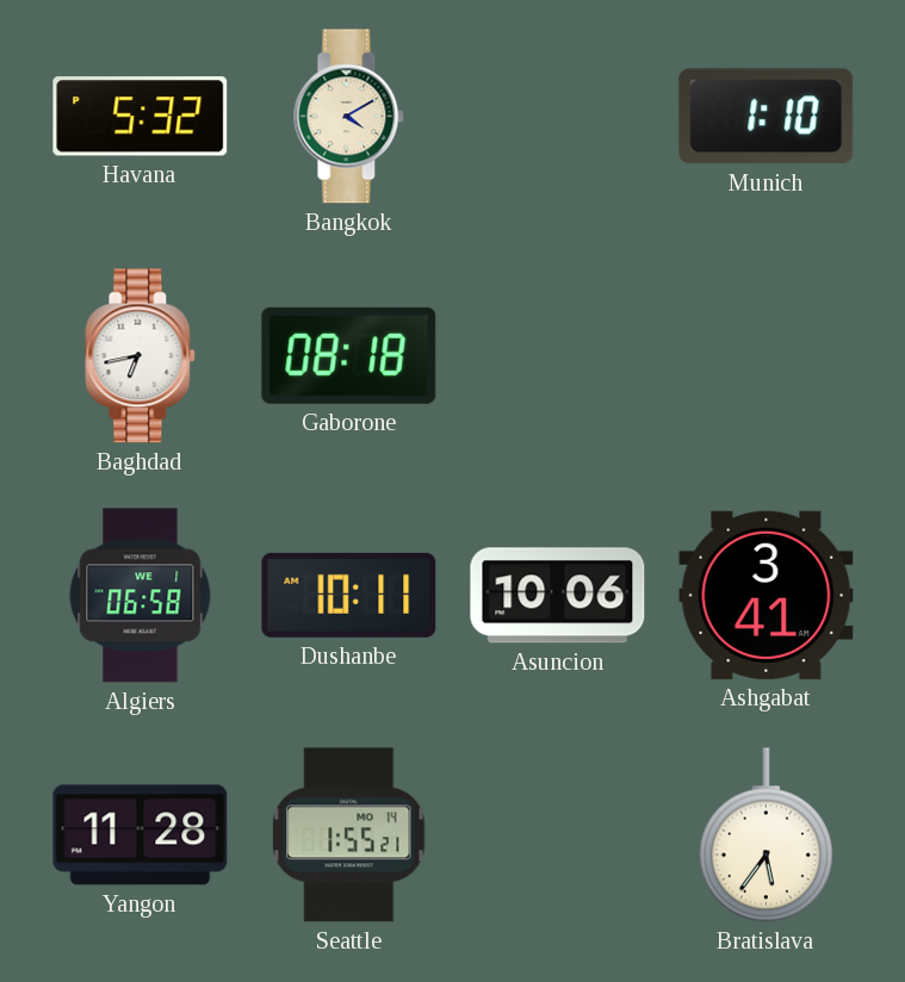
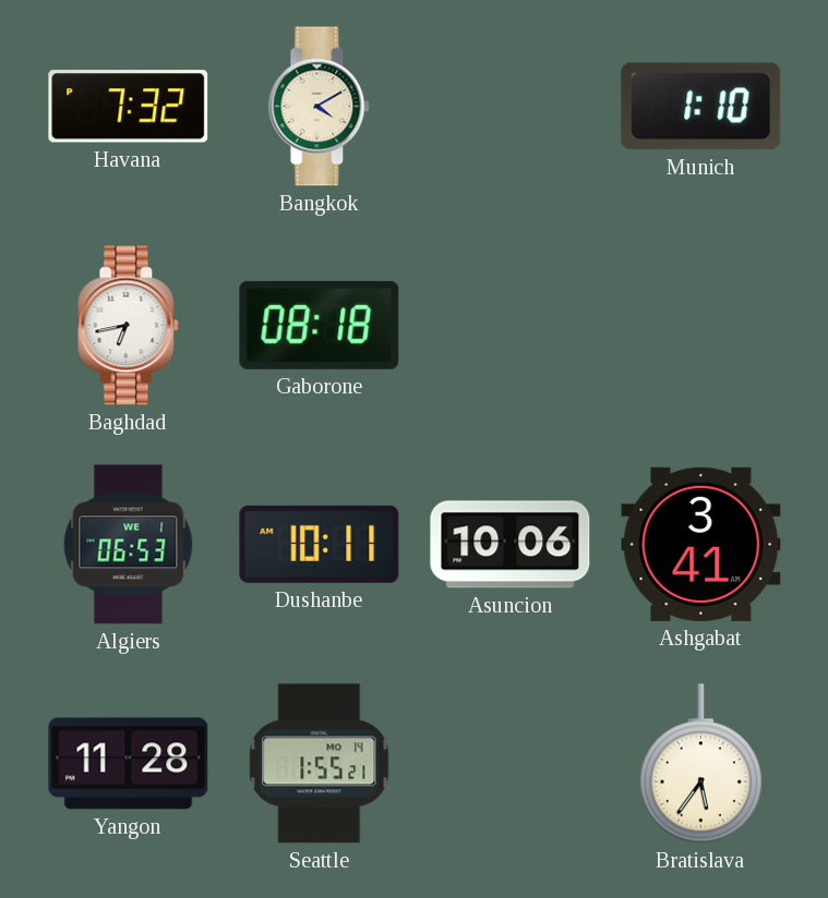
Havana: 5:32 -> 7:32
Algiers: 06:58 -> 06:53
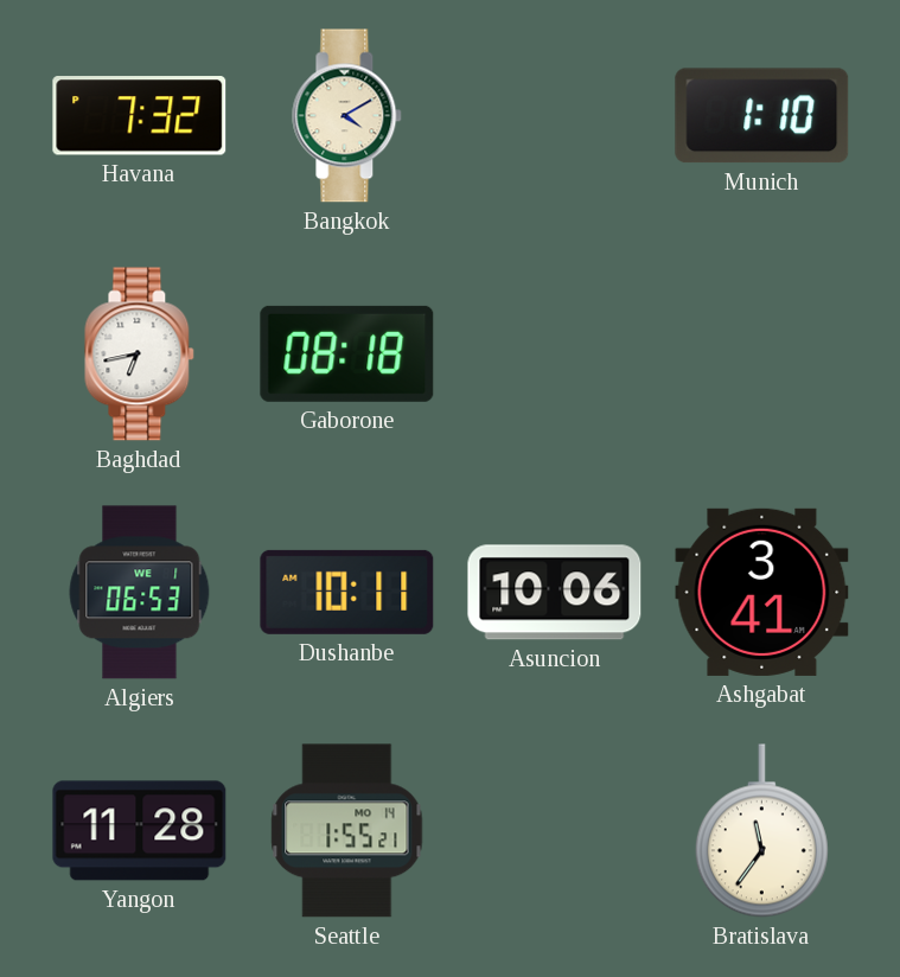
Bratislava: 5:36 -> 11:36
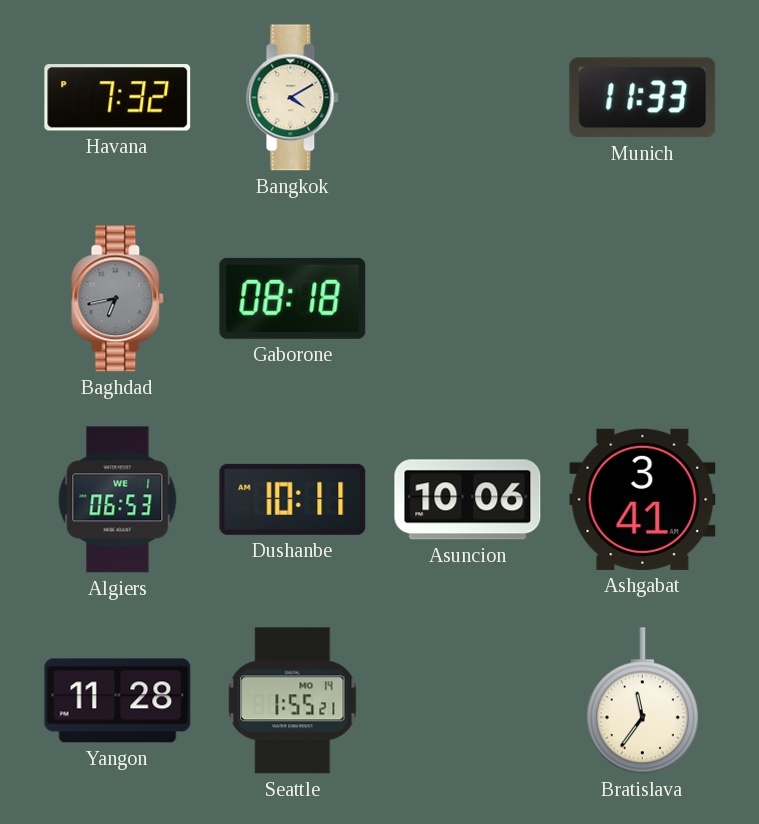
Munich: 1:10 -> 11:33
Baghdad dial: white -> grey
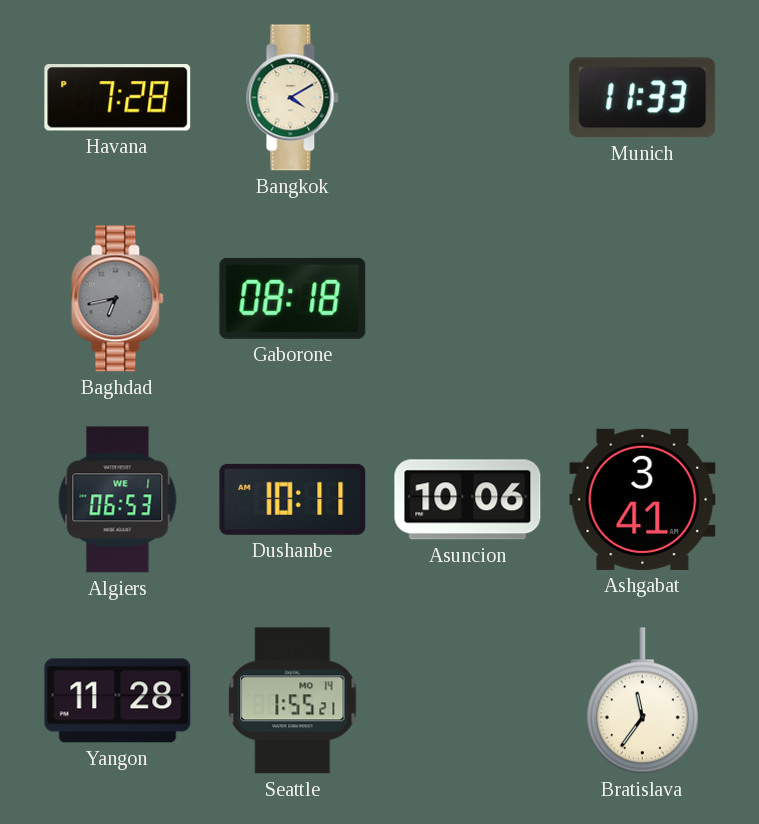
Havana: 7:32 -> 7:28
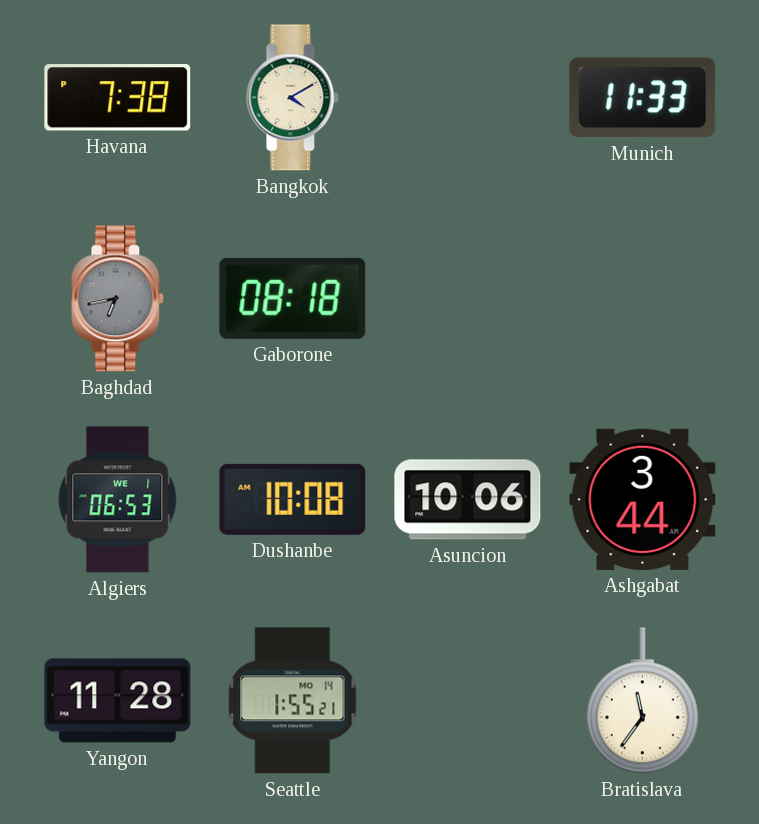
Havana: 7:28 -> 7:38
Dushanbe: 10:11 -> 10:08
Ashgabat: 3:41 -> 3:44
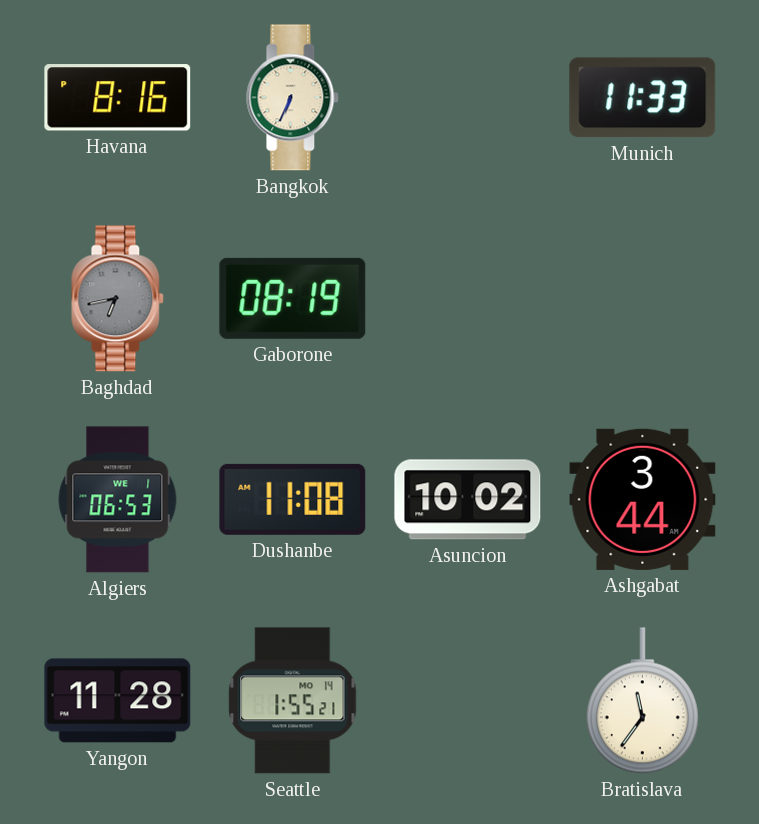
Havana: 7:38 -> 8:16
Bangkok: 4:10 -> 6:34
Gaborone: 08:18 -> 08:19
Dushanbe: 10:08 -> 11:08
Asuncion: 10:06 -> 10:02
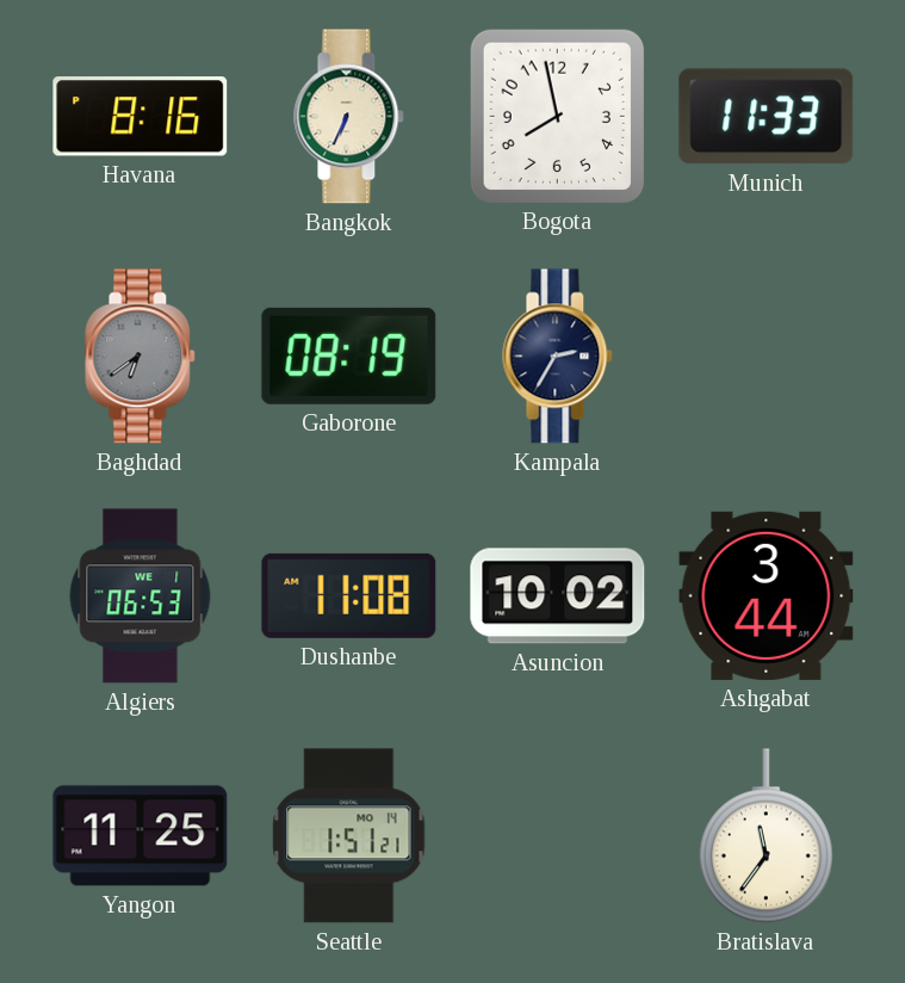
Bogota: none -> 7:58
Baghdad: 6:43 -> 6:39
Kampala: none -> 2:35
Yangon: 11:28 -> 11:25
Seattle: 1:55 -> 1:51
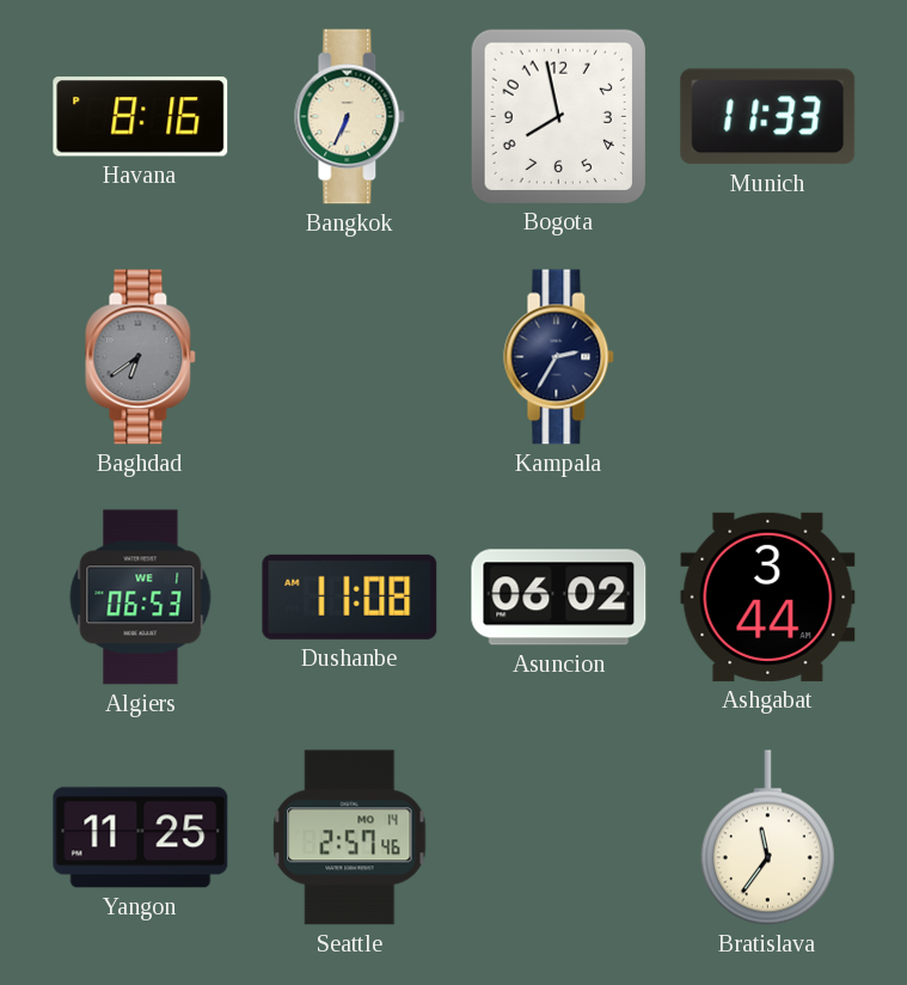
Gaborone: 08:19 -> none
Asuncion: 10:02 -> 06:02
Seattle: 1:51 -> 2:57
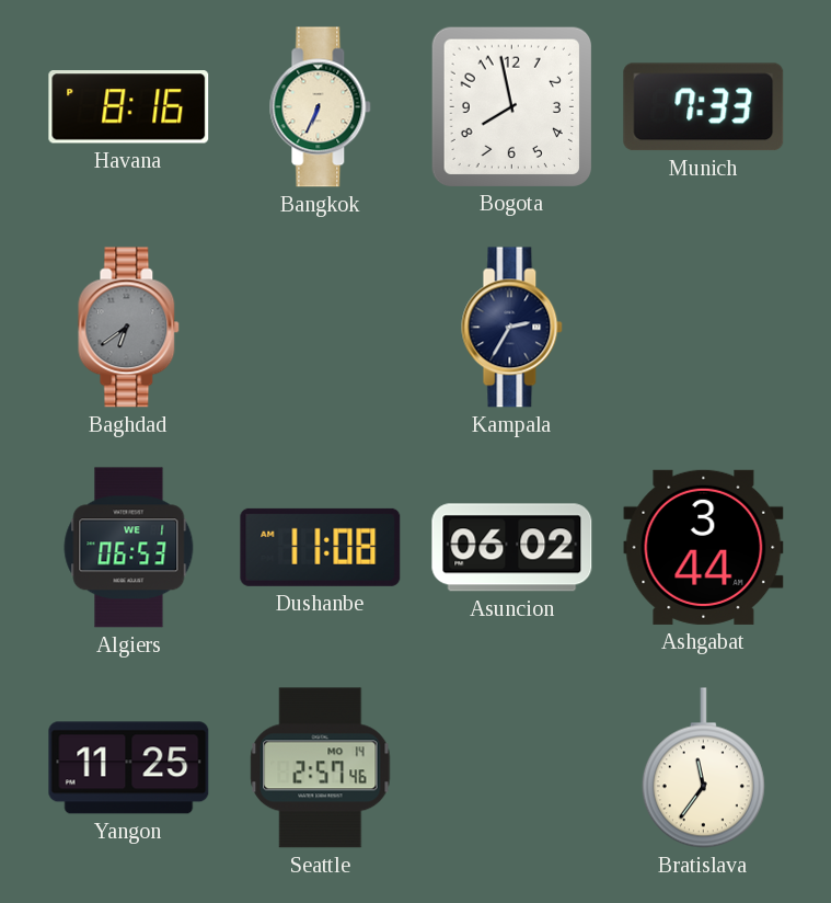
Munich: 11:33 -> 7:33
